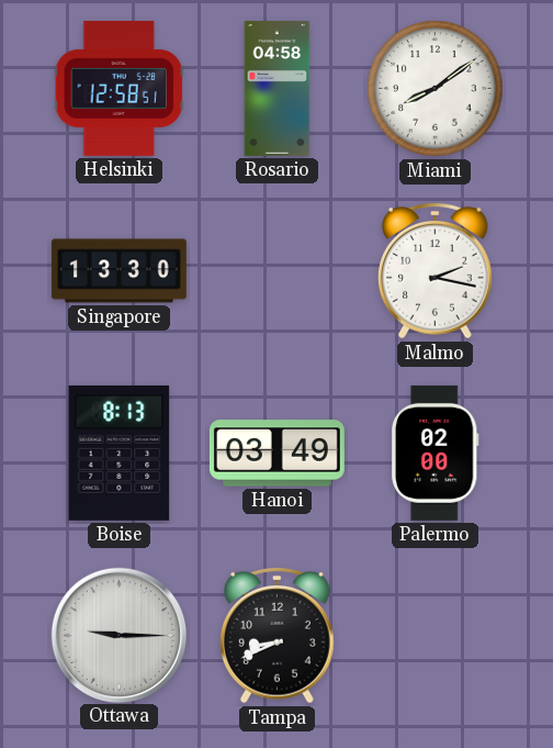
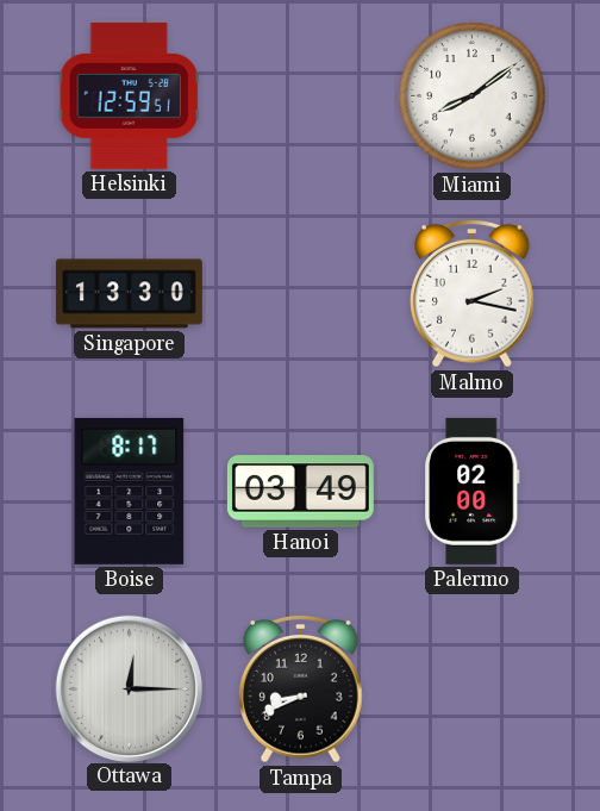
Helsinki: 12:58 -> 12:59
Rosario: 04:58 -> none
Boise: 8:13 -> 8:17
Ottawa: 9:15 -> 12:15
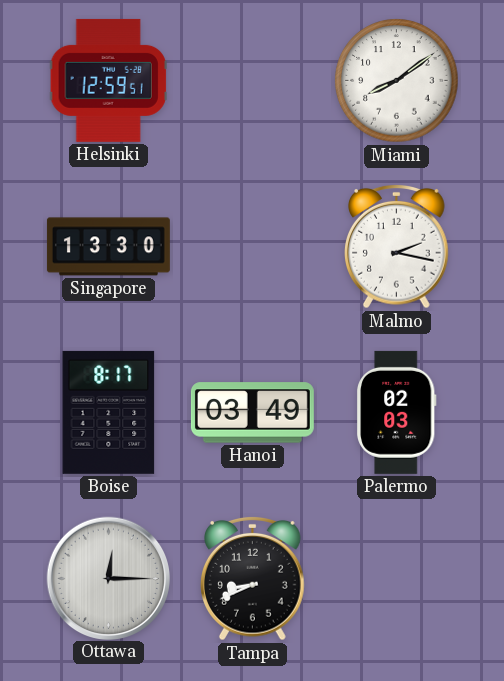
Palermo: 02:00 -> 02:03
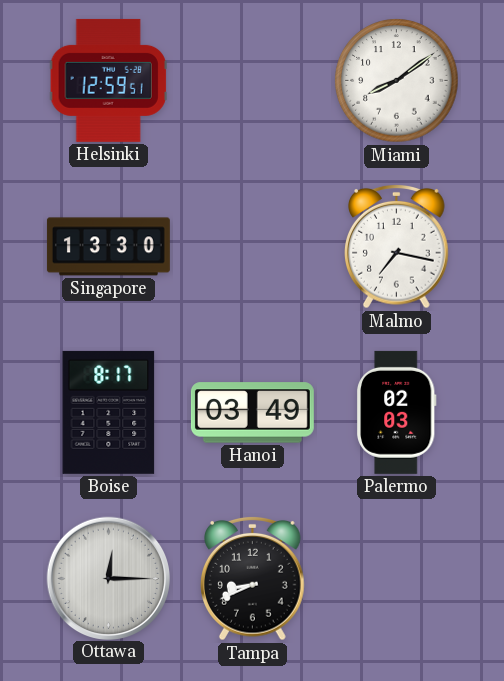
Malmo: 2:17 -> 7:17
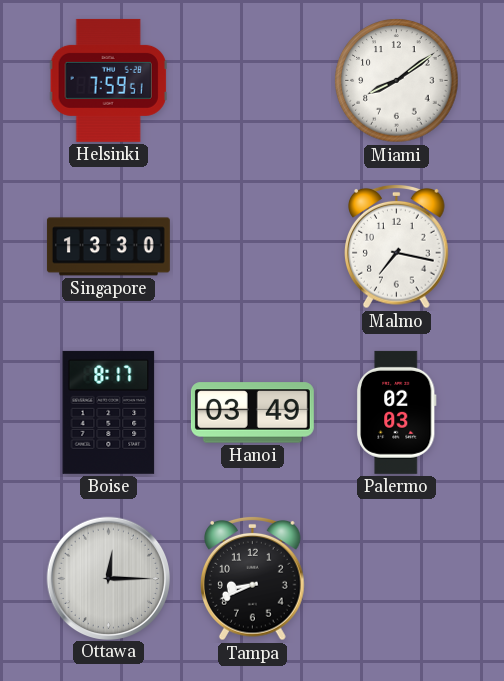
Helsinki: 12:59 -> 7:59
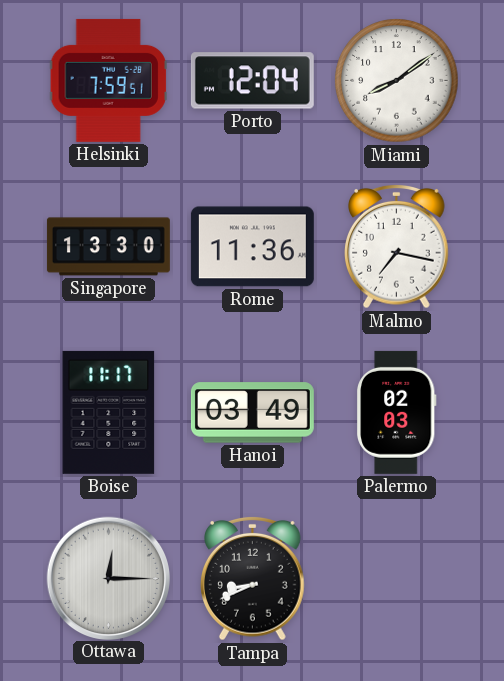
Porto: none -> 12:04
Rome: none -> 11:36
Boise: 8:17 -> 11:17
